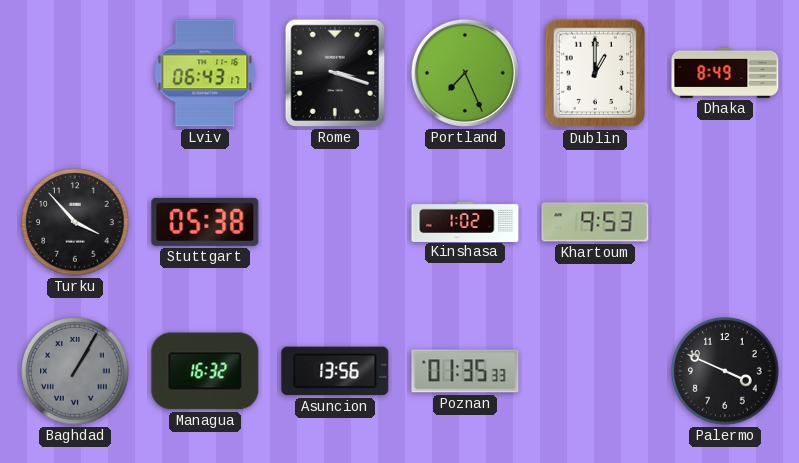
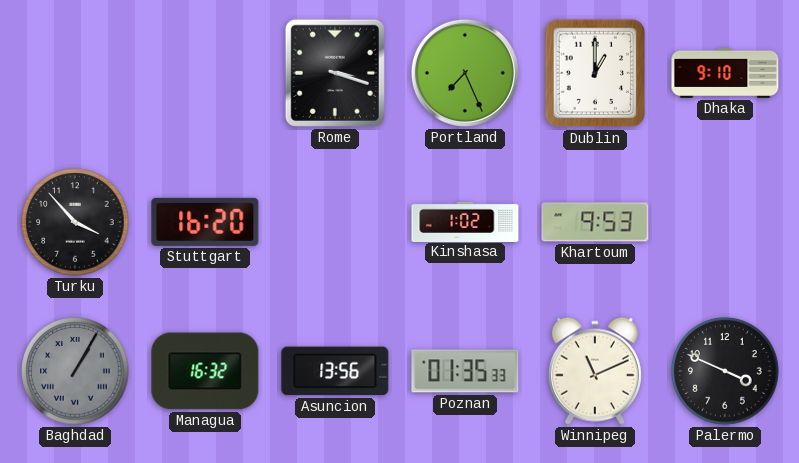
Lviv: 06:43 -> none
Dhaka: 8:49 -> 9:10
Stuttgart: 05:38 -> 16:20
Winnipeg: none -> 11:11
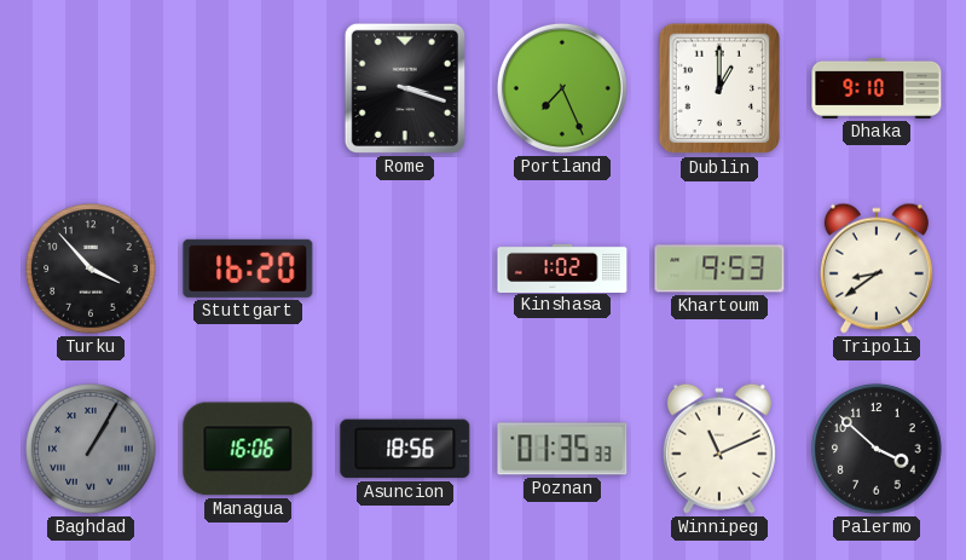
Tripoli: none -> 8:39
Managua: 16:32 -> 16:06
Asuncion: 13:56 -> 18:56
Palermo: 3:49 -> 3:52
